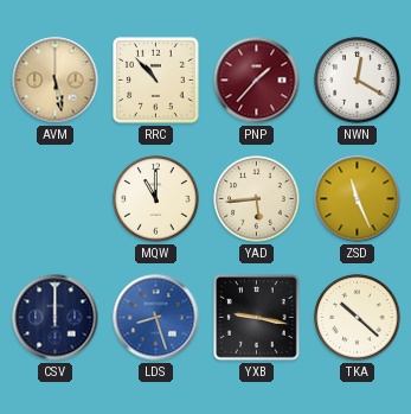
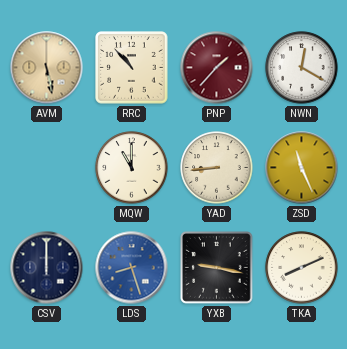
YAD: 5:44 -> 8:44
TKA: 10:22 -> 8:11
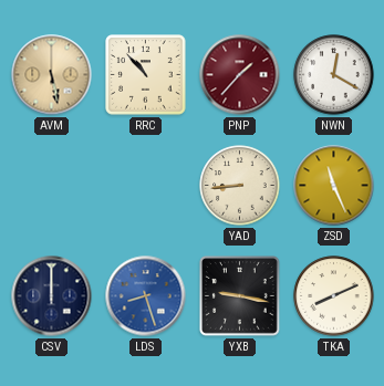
MQW: 11:00 -> none
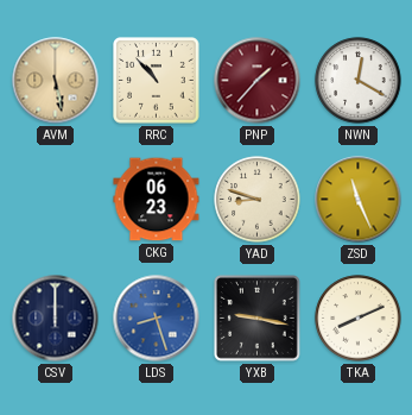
CKG: none -> 06:23
YAD: 8:44 -> 8:48
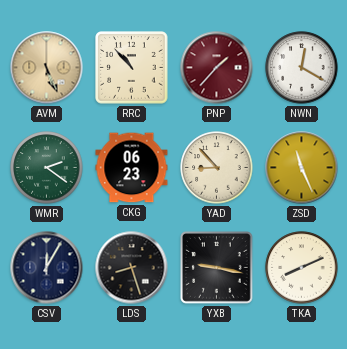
AVM: 5:28 -> 5:26
WMR: none -> 2:21
YAD: 8:48 -> 8:53
CSV: 12:00 -> 12:05
LDS dial: blue -> black
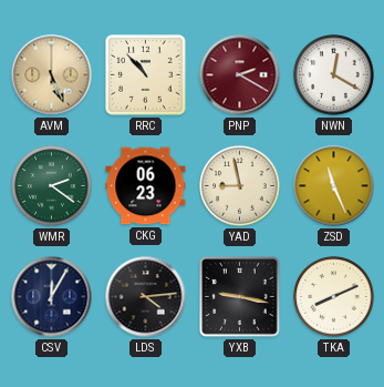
PNP: 1:37 -> 2:20
YAD: 8:53 -> 8:58
LDS: 8:27 -> 4:14
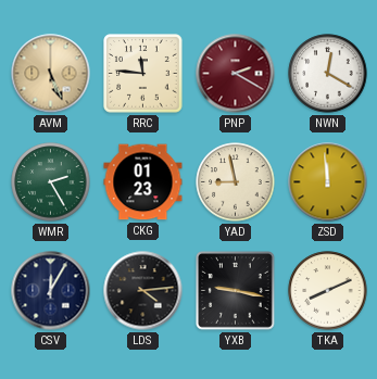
RRC: 10:53 -> 11:46
WMR: 2:21 -> 2:25
CKG: 06:23 -> 01:23
ZSD: 11:26 -> 11:59
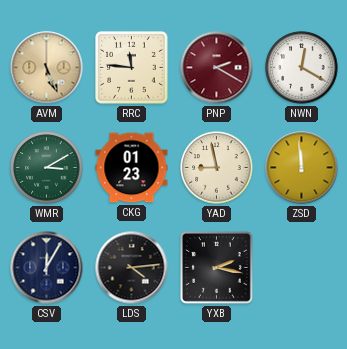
WMR: 2:25 -> 3:10
YXB: 9:17 -> 2:17
TKA: 8:11 -> none
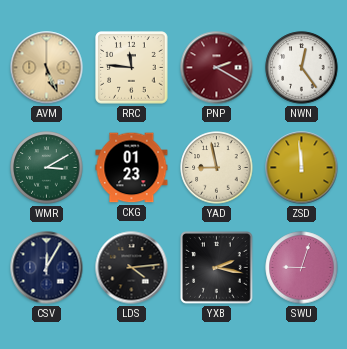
NWN: 12:20 -> 12:24
SWU: none -> 9:03
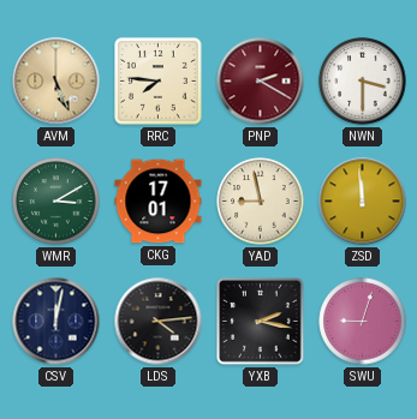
RRC: 11:46 -> 7:46
NWN: 12:24 -> 3:30
CKG: 01:23 -> 17:01
CSV: 12:05 -> 12:02
